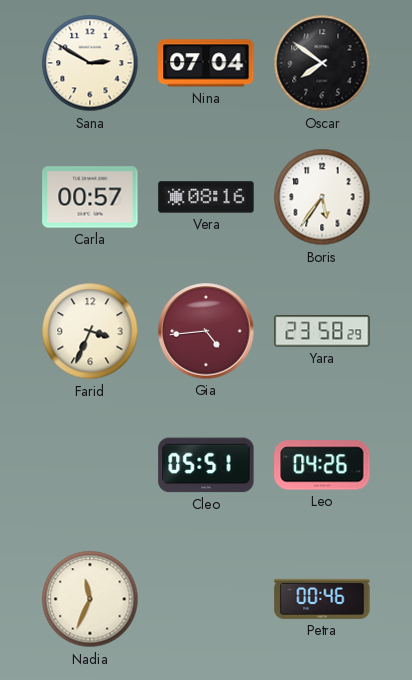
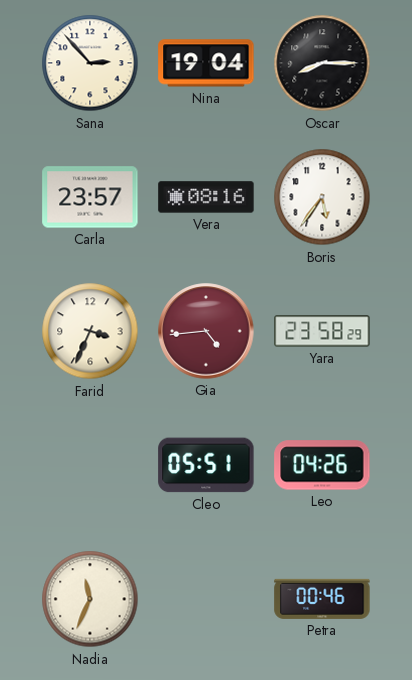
Sana: 2:50 -> 2:53
Nina: 07:04 -> 19:04
Oscar: 7:51 -> 8:15
Carla: 00:57 -> 23:57
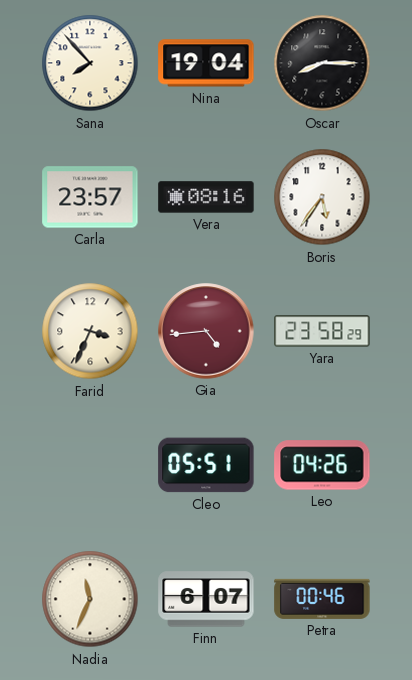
Sana: 2:53 -> 7:53
Finn: none -> 6:07
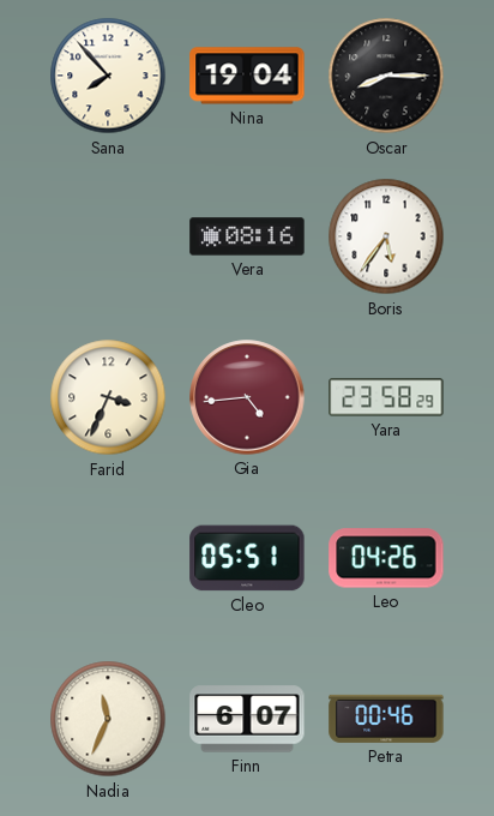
Carla: 23:57 -> none
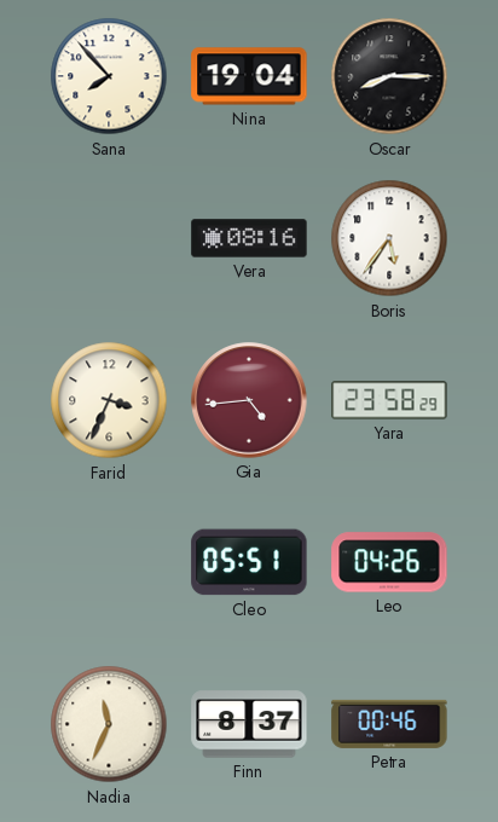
Finn: 6:07 -> 8:37
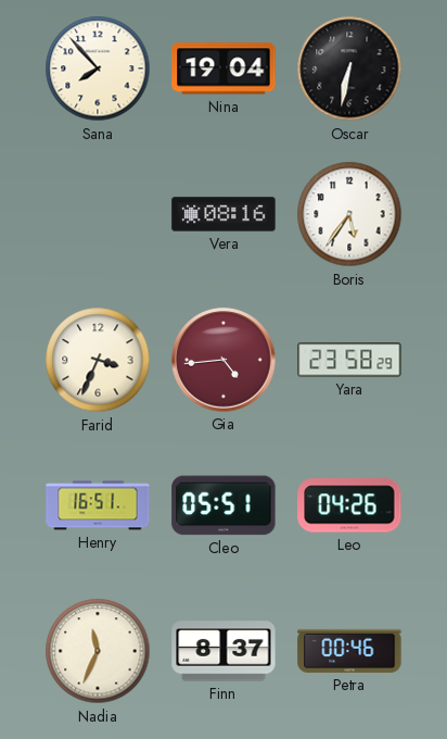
Oscar: 8:15 -> 6:32
Henry: none -> 16:51
